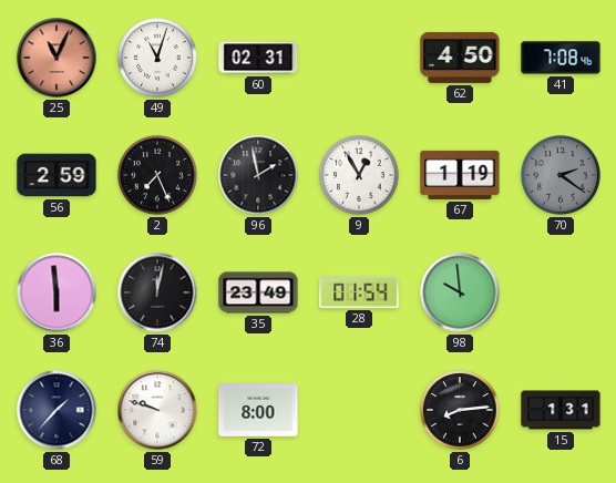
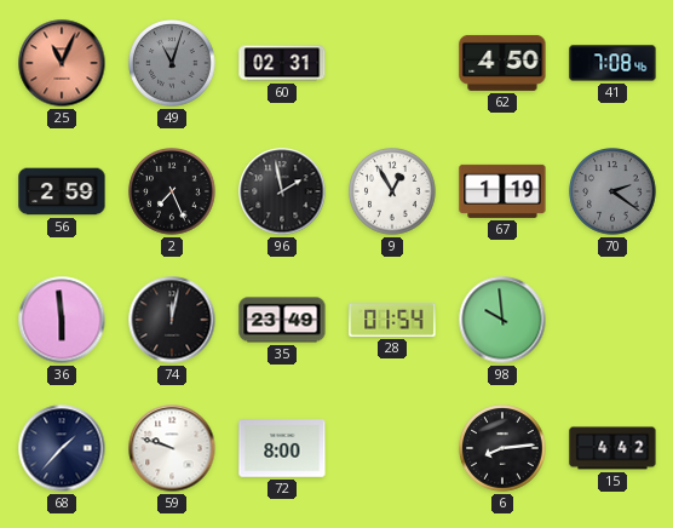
49 dial: white -> grey
15: 1:31 -> 4:42
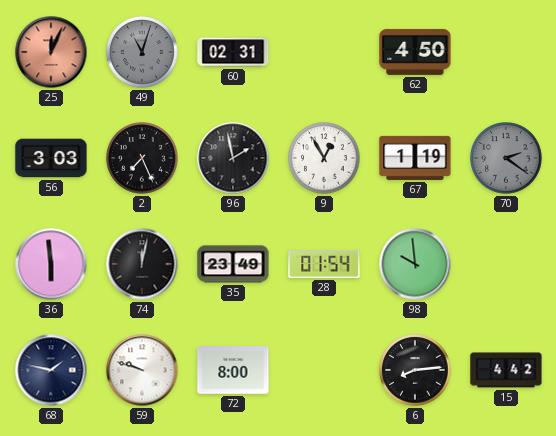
25: 11:04 -> 12:04
41: 7:08 -> none
56: 2:59 -> 3:03
68: 1:37 -> 1:47
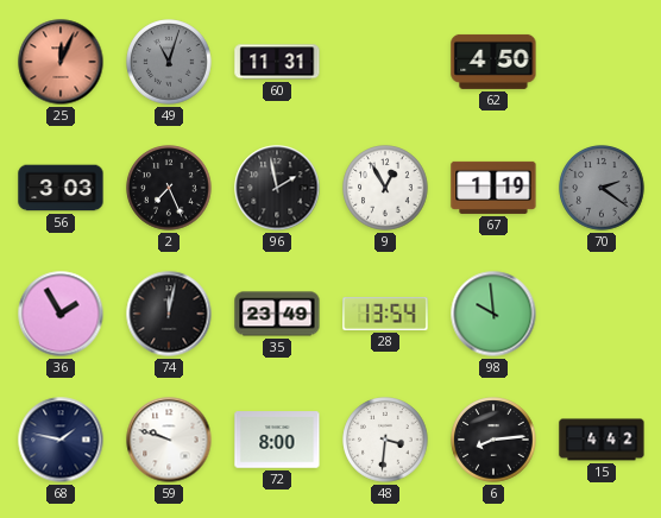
60: 02:31 -> 11:31
36: 5:59 -> 1:55
28: 01:54 -> 13:54
48: none -> 3:31
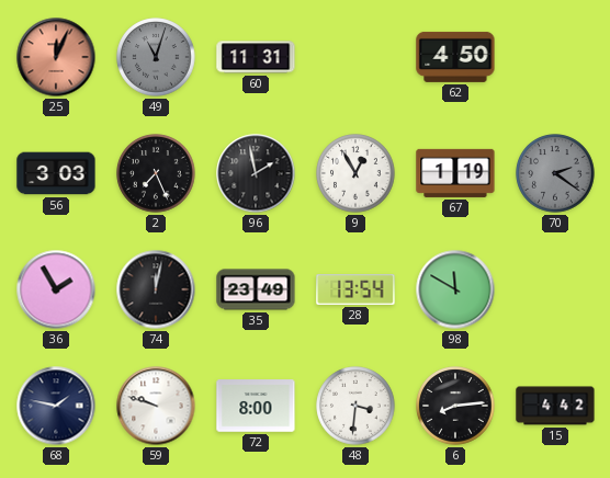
98: 9:59 -> 11:50
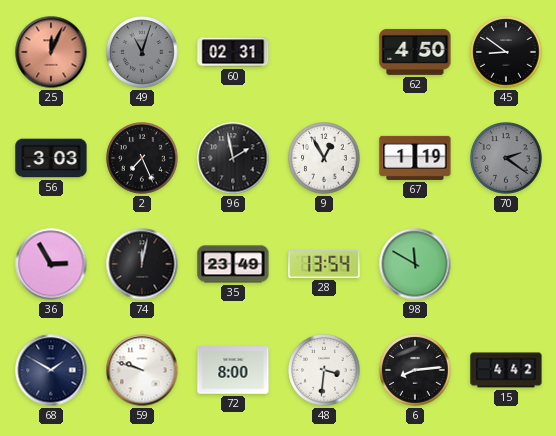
60: 11:31 -> 02:31
45: none -> 8:51
36: 1:55 -> 2:55
68: 1:47 -> 1:50
